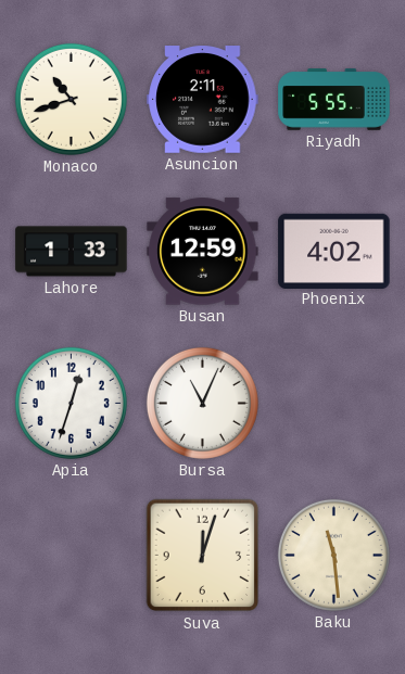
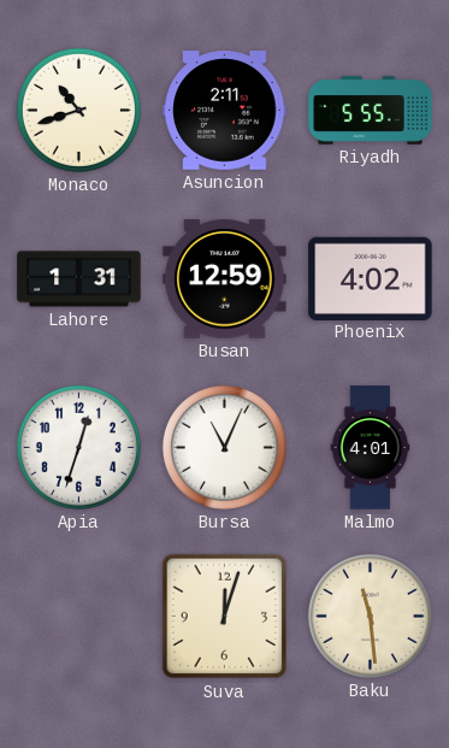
Lahore: 1:33 -> 1:31
Malmo: none -> 4:01
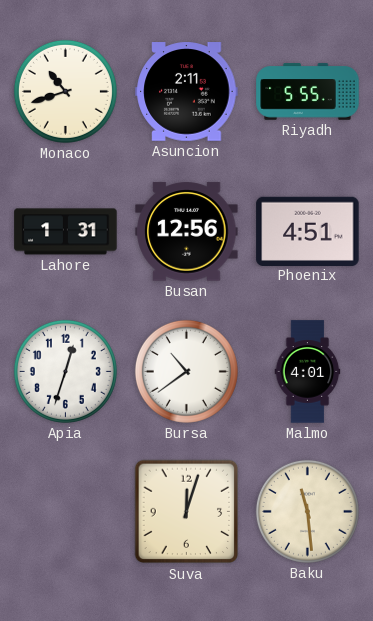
Busan: 12:59 -> 12:56
Phoenix: 4:02 -> 4:51
Bursa: 11:04 -> 10:39
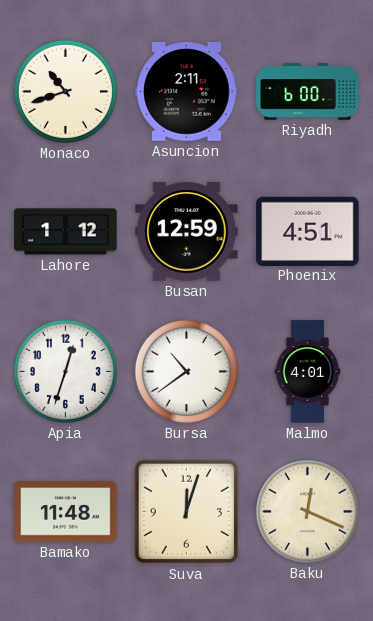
Riyadh: 5:55 -> 6:00
Lahore: 1:31 -> 1:12
Busan: 12:56 -> 12:59
Bamako: none -> 11:48
Baku: 11:29 -> 12:19
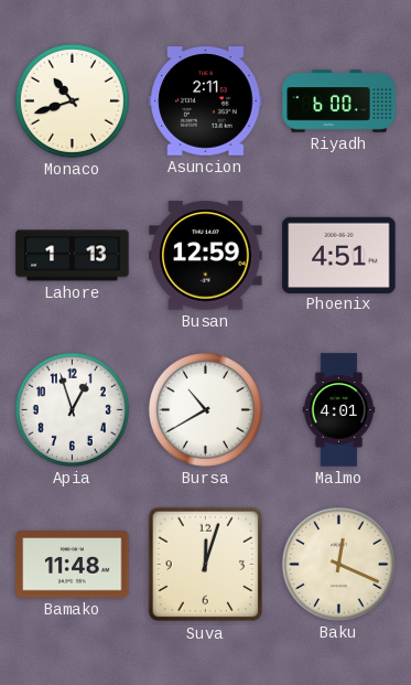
Lahore: 1:12 -> 1:13
Apia: 12:33 -> 12:57
Bursa: 10:39 -> 10:40
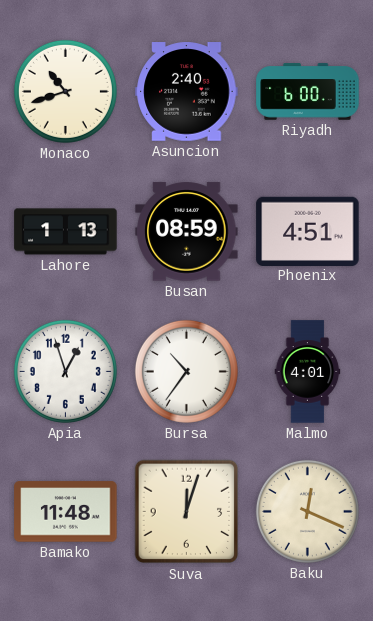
Asuncion: 2:11 -> 2:40
Busan: 12:59 -> 08:59
Bursa: 10:40 -> 10:36
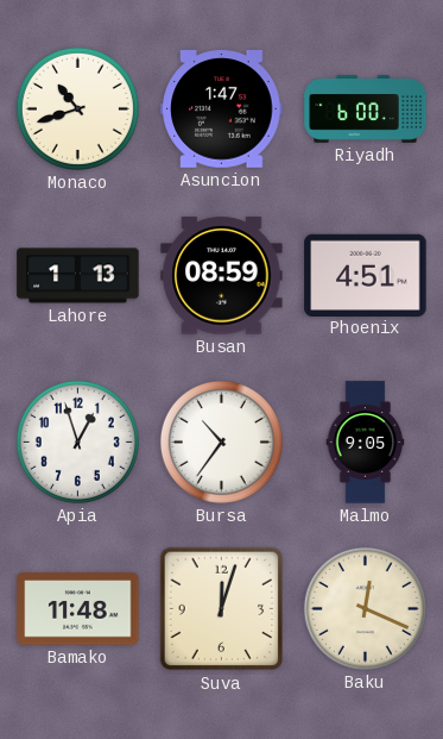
Asuncion: 2:40 -> 1:47
Malmo: 4:01 -> 9:05
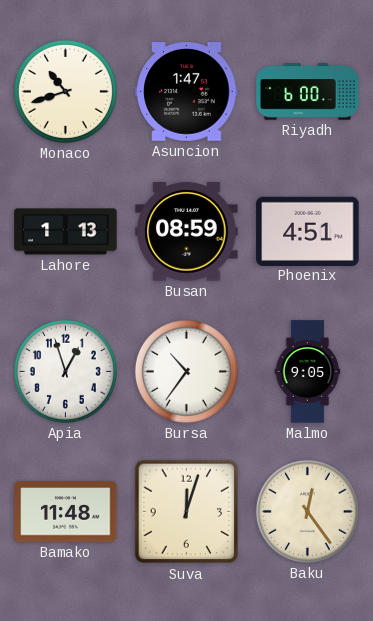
Baku: 12:19 -> 12:24
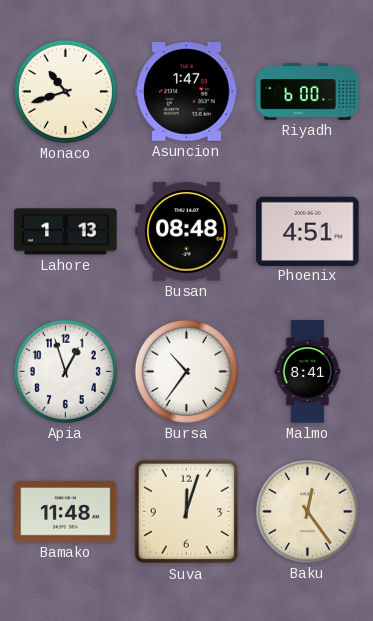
Busan: 08:59 -> 08:48
Malmo: 9:05 -> 8:41
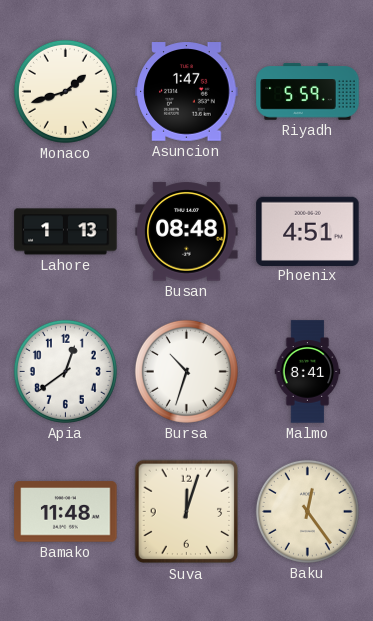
Monaco: 10:42 -> 1:42
Riyadh: 6:00 -> 5:59
Apia: 12:57 -> 12:39
Bursa: 10:36 -> 10:33
